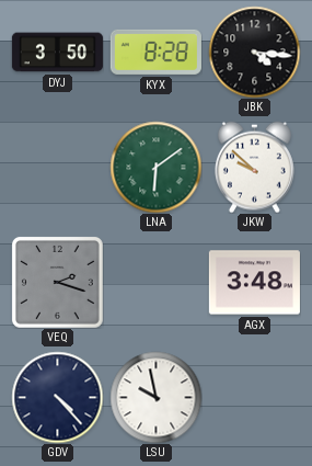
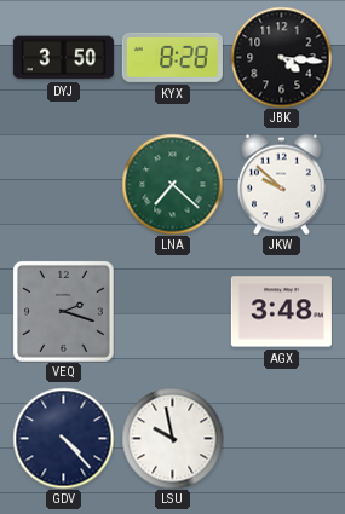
LNA: 6:09 -> 7:22
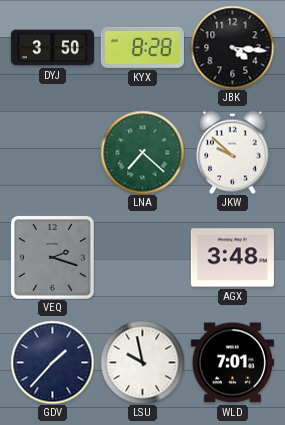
GDV: 4:23 -> 1:37
WLD: none -> 7:01
